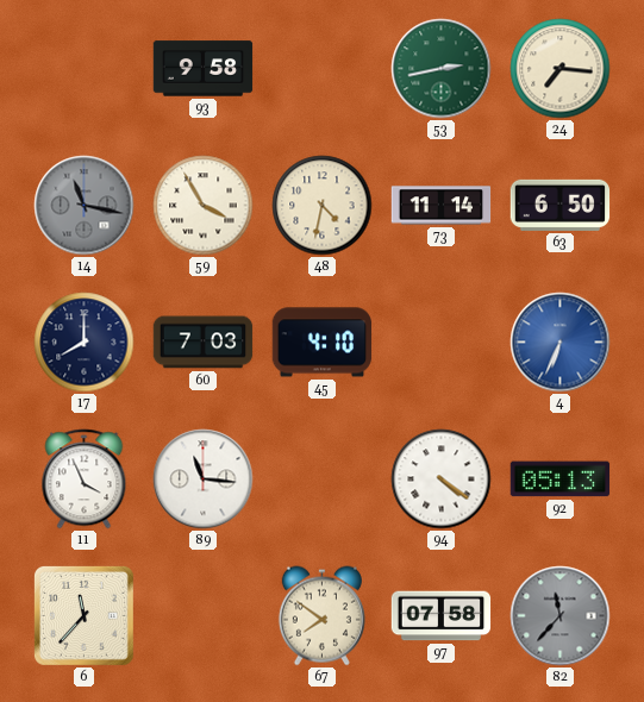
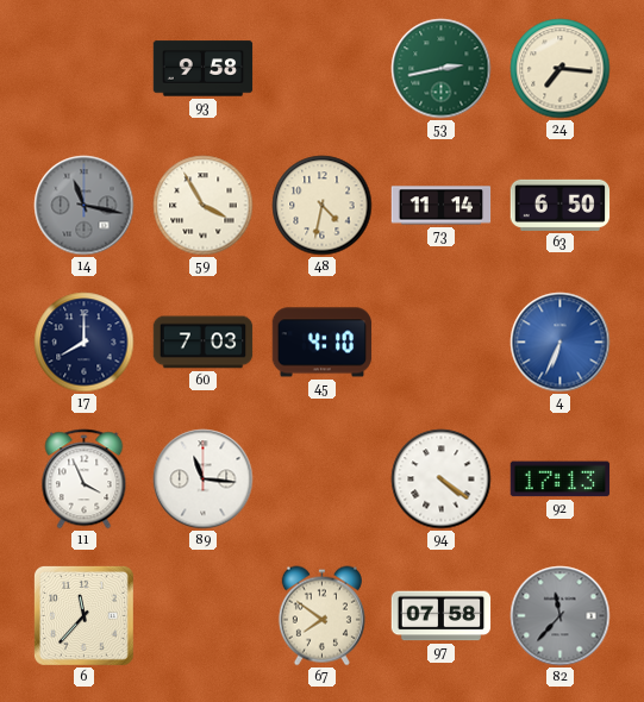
92: 05:13 -> 17:13
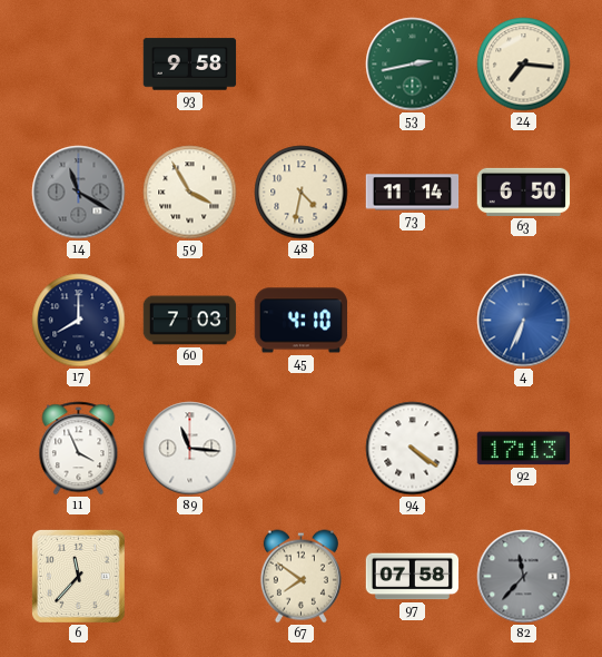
14: 11:17 -> 11:20
